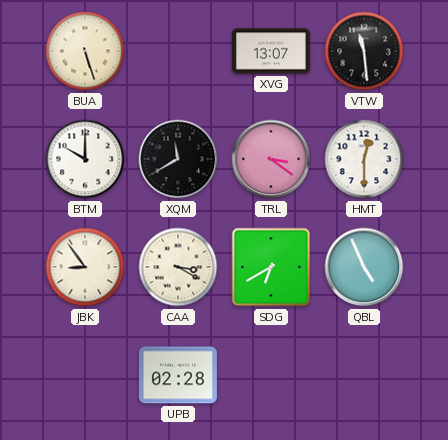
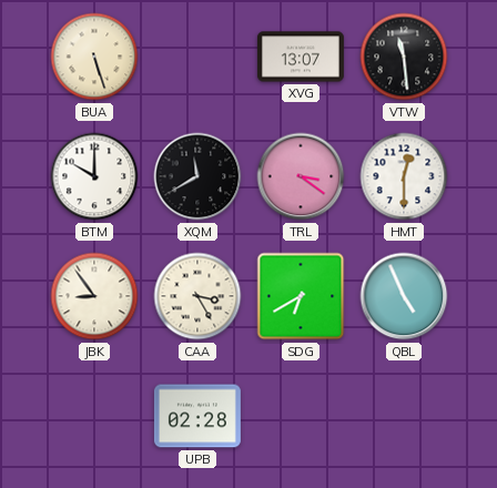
CAA: 3:20 -> 3:25
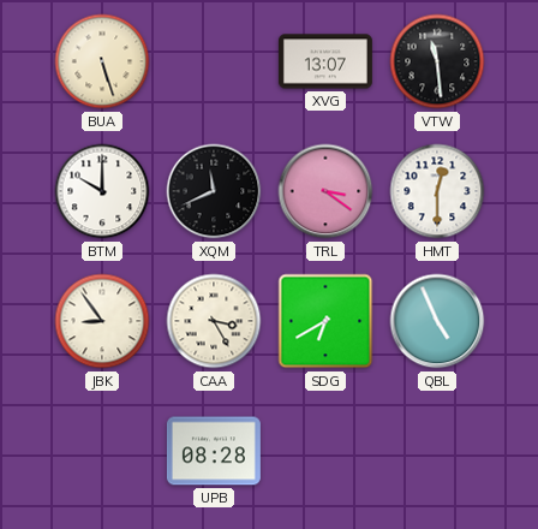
XQM: 11:40 -> 11:41
UPB: 02:28 -> 08:28
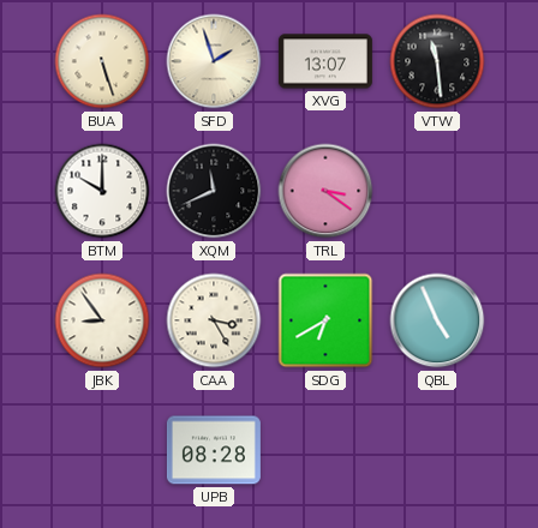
SFD: none -> 1:57
HMT: 12:30 -> none
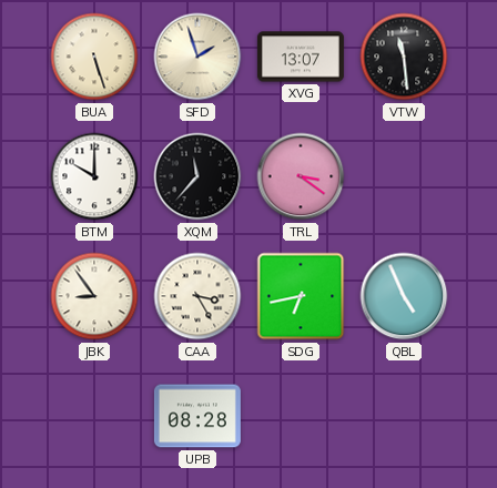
XQM: 11:41 -> 11:37
SDG: 6:40 -> 6:43
